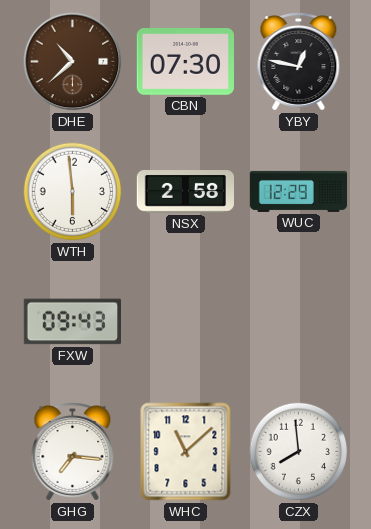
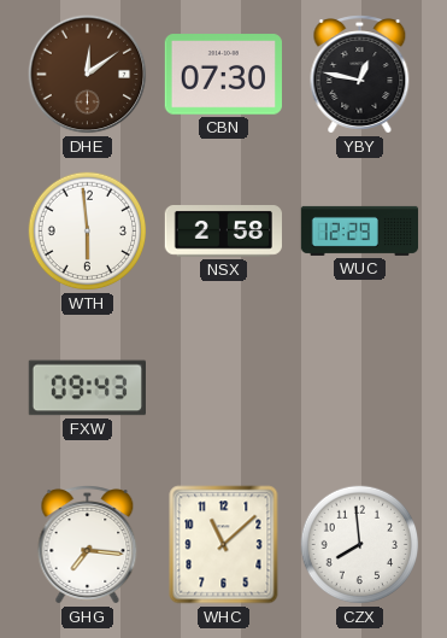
DHE: 10:38 -> 12:09
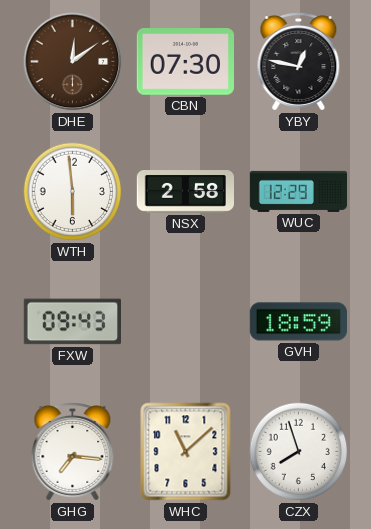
GVH: none -> 18:59
CZX: 7:59 -> 7:57
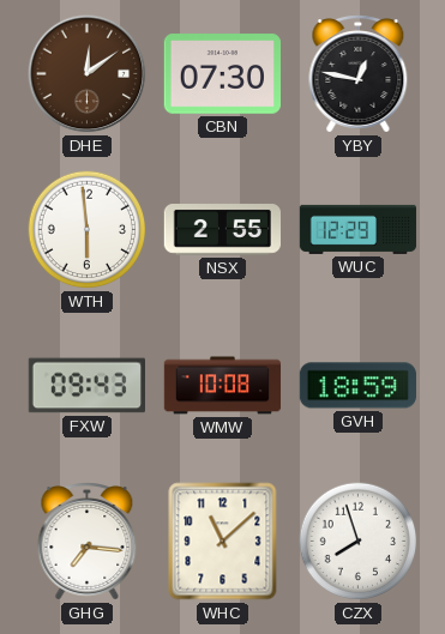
NSX: 2:58 -> 2:55
WMW: none -> 10:08
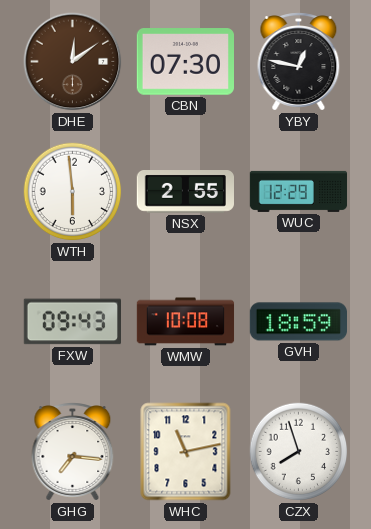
WHC: 11:08 -> 11:13
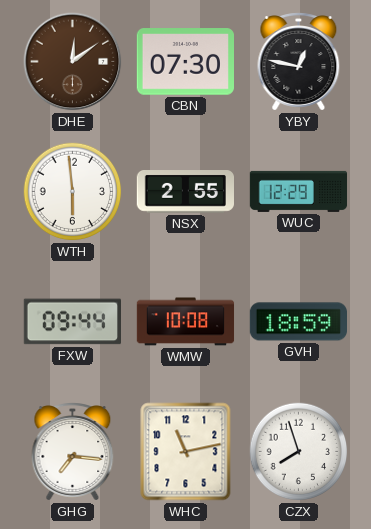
FXW: 09:43 -> 09:44
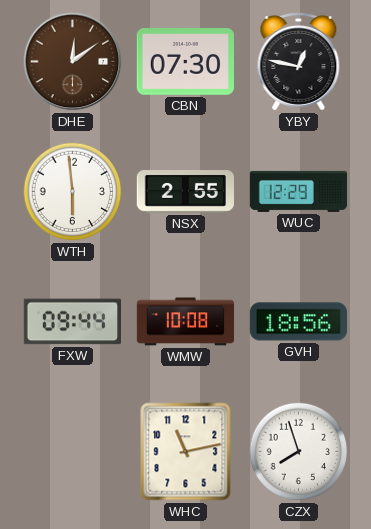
GVH: 18:59 -> 18:56
GHG: 7:16 -> none
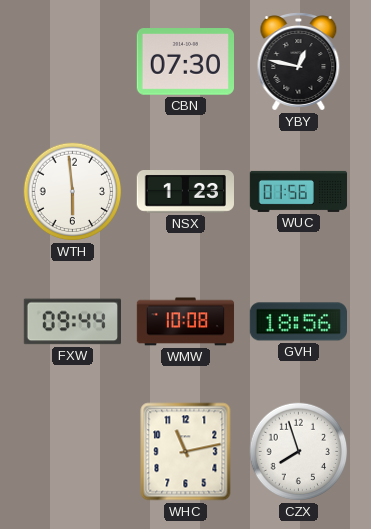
DHE: 12:09 -> none
NSX: 2:55 -> 1:23
WUC: 12:29 -> 01:56
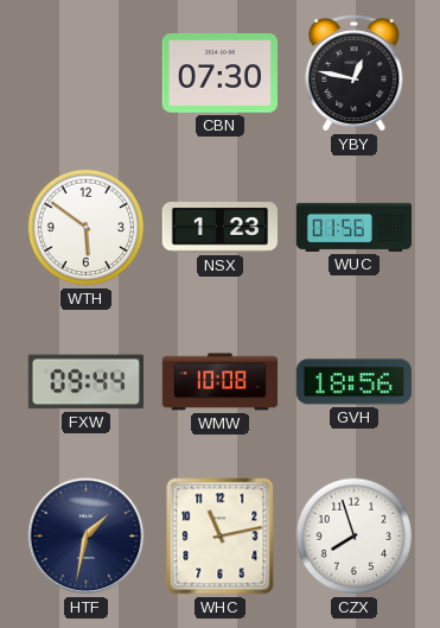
WTH: 5:59 -> 5:51
HTF: none -> 1:32
